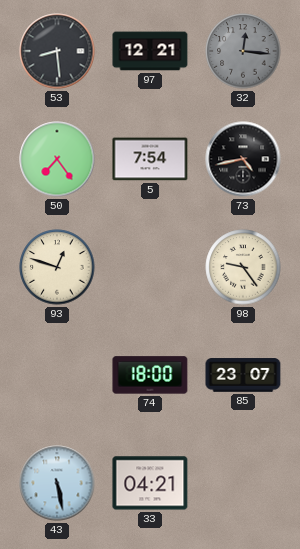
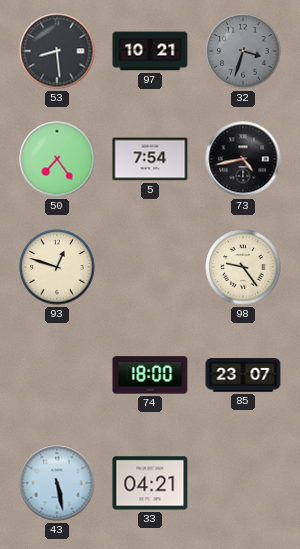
97: 12:21 -> 10:21
32: 12:16 -> 3:33
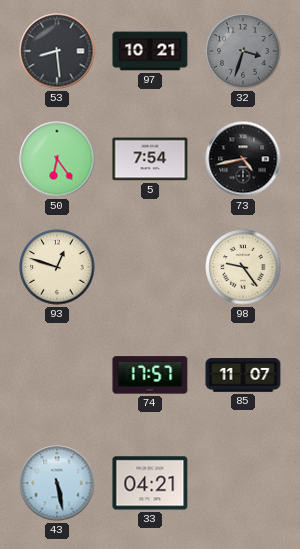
50: 7:24 -> 6:24
74: 18:00 -> 17:57
85: 23:07 -> 11:07
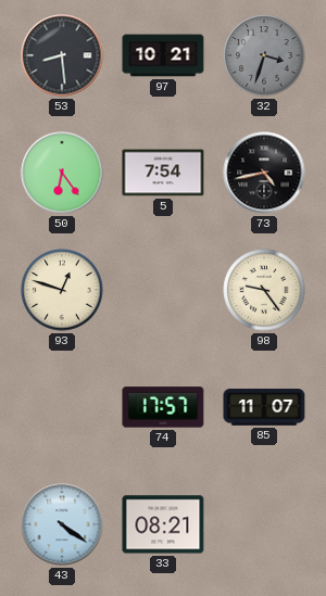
43: 5:28 -> 4:21
33: 04:21 -> 08:21
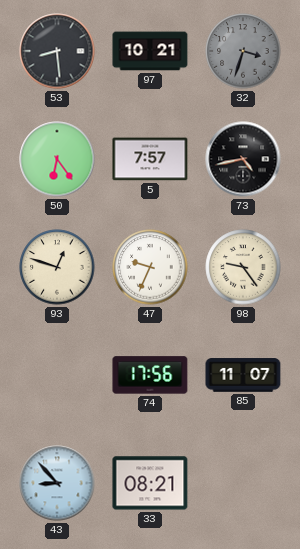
5: 7:54 -> 7:57
47: none -> 9:34
74: 17:57 -> 17:56
43: 4:21 -> 8:53
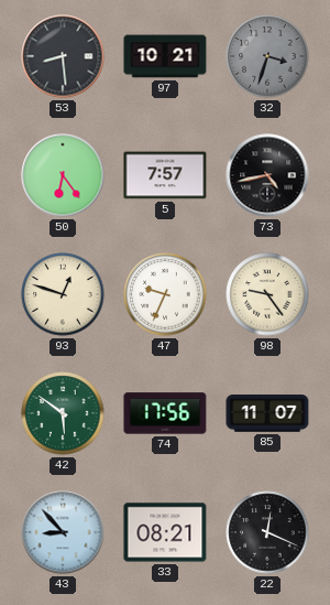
42: none -> 5:51
22: none -> 12:19
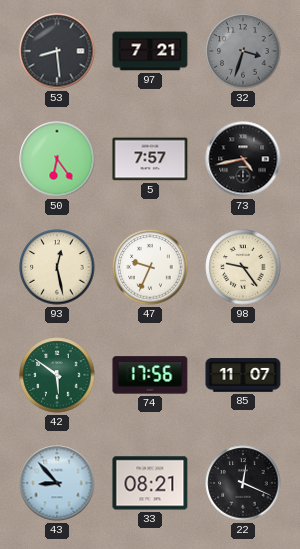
97: 10:21 -> 7:21
93: 12:48 -> 12:28
